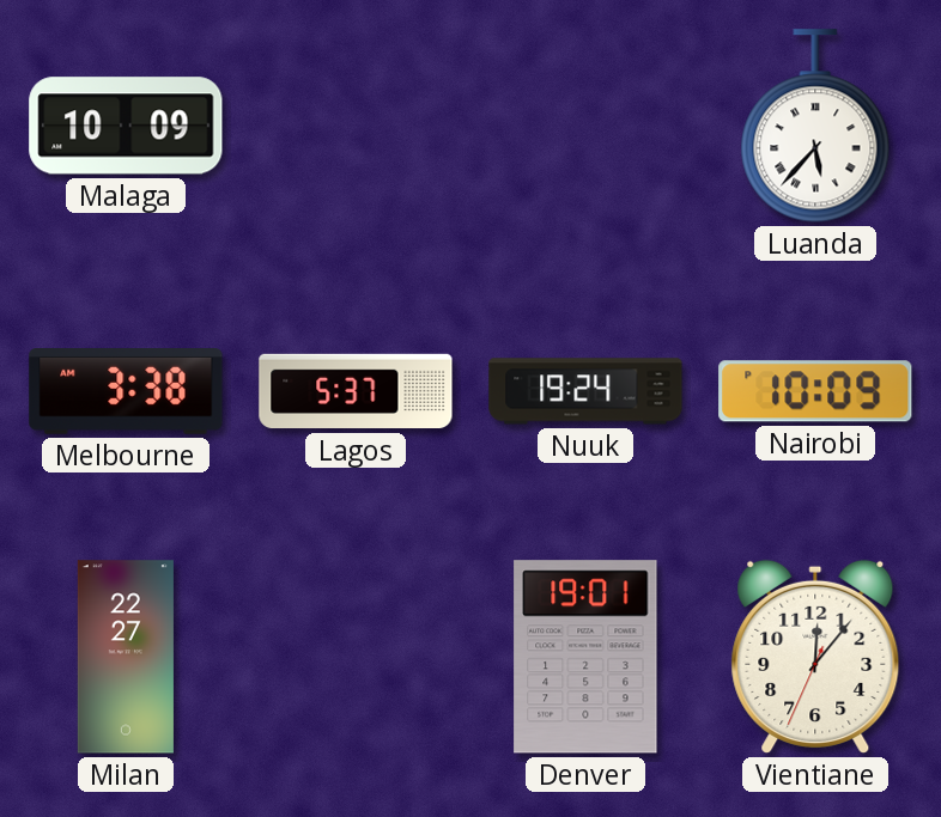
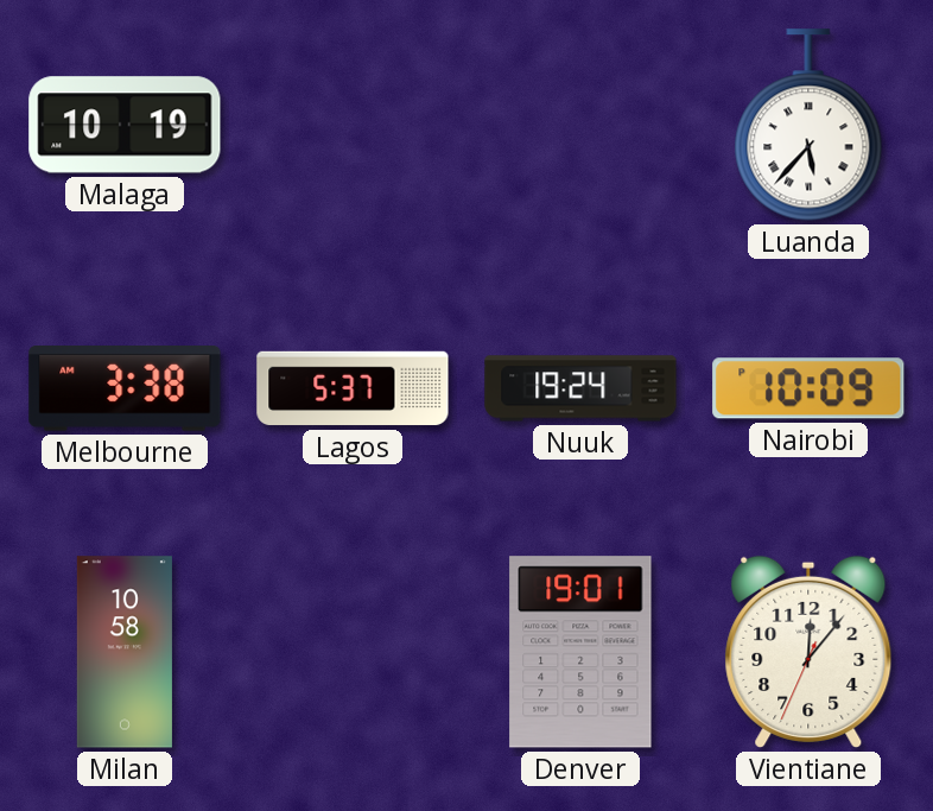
Malaga: 10:09 -> 10:19
Milan: 22:27 -> 10:58
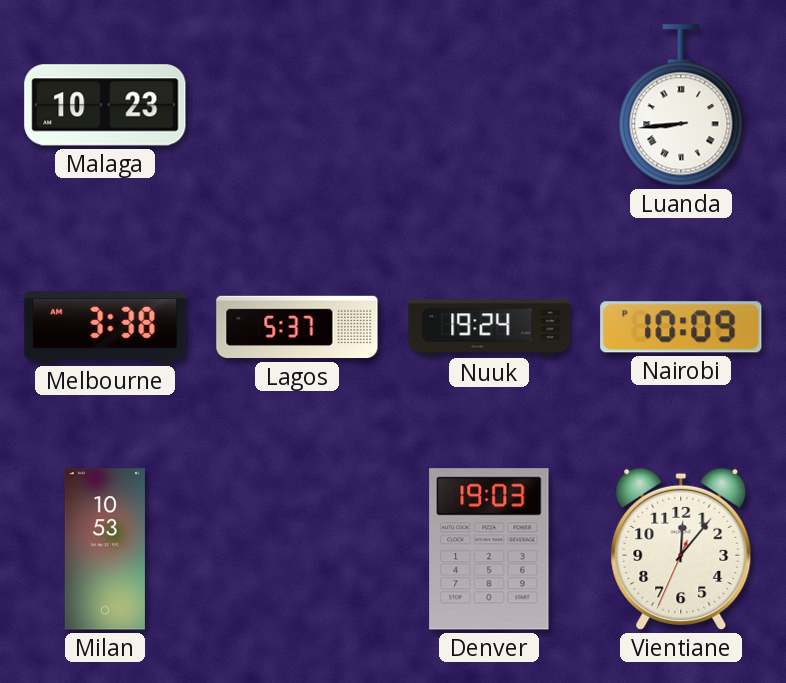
Malaga: 10:19 -> 10:23
Luanda: 5:37 -> 8:44
Milan: 10:58 -> 10:53
Denver: 19:01 -> 19:03
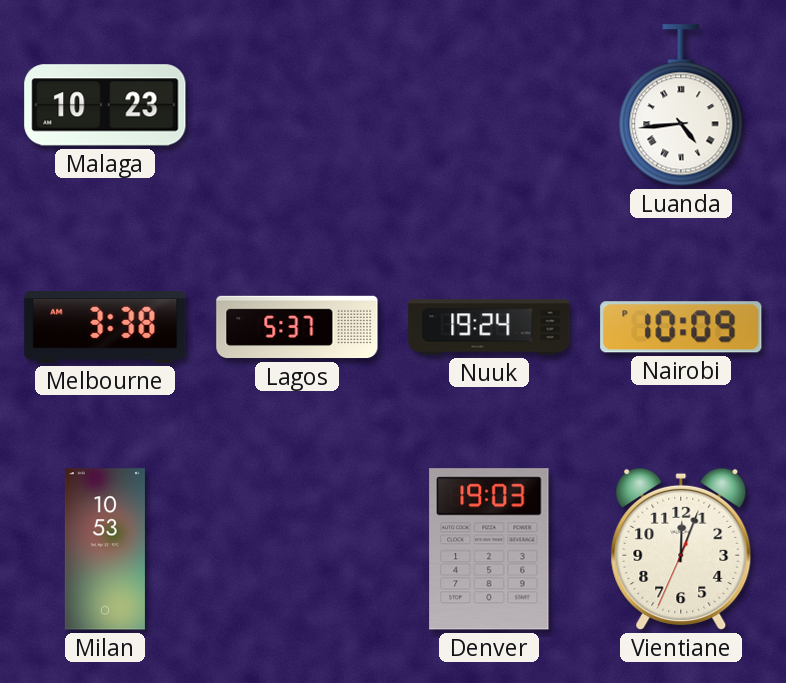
Luanda: 8:44 -> 4:44
Vientiane: 12:06 -> 12:03
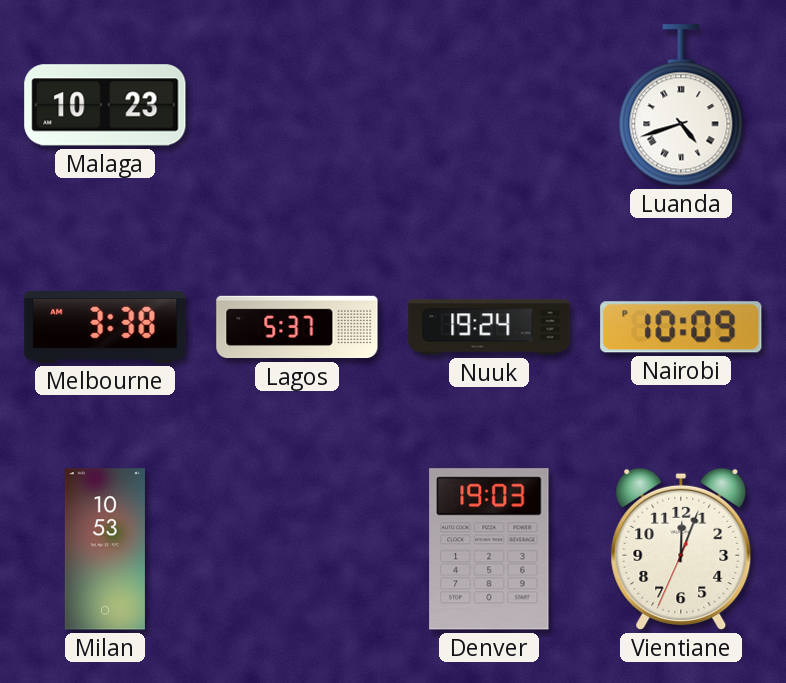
Luanda: 4:44 -> 4:42
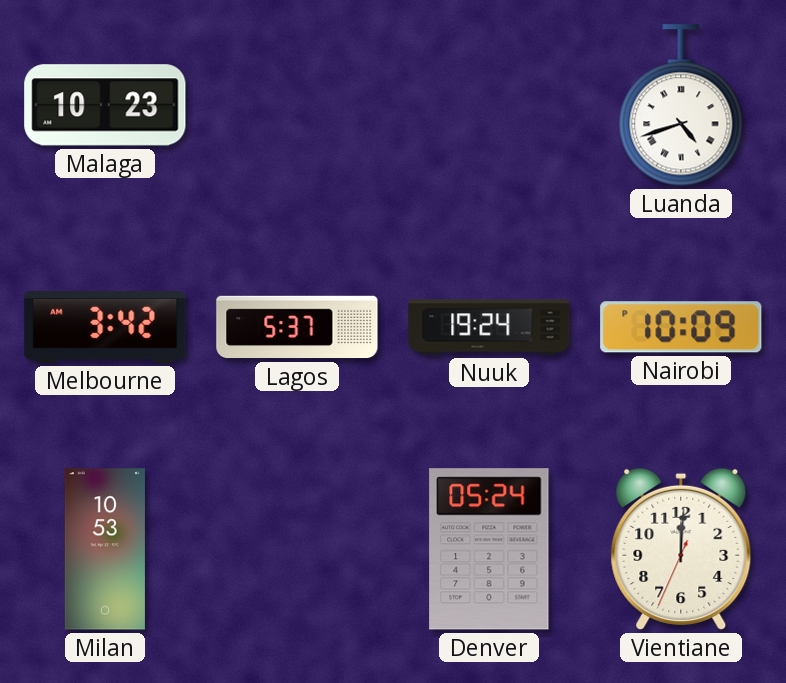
Melbourne: 3:38 -> 3:42
Denver: 19:03 -> 05:24
Vientiane: 12:03 -> 12:00
